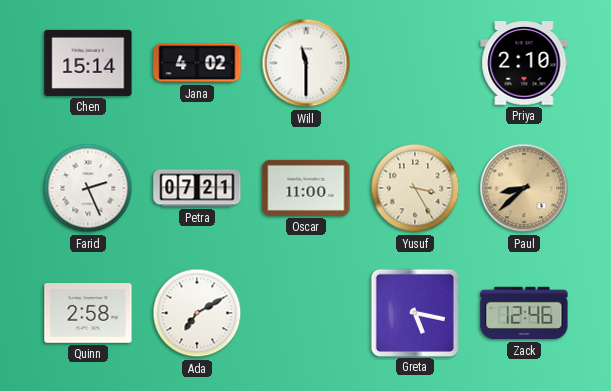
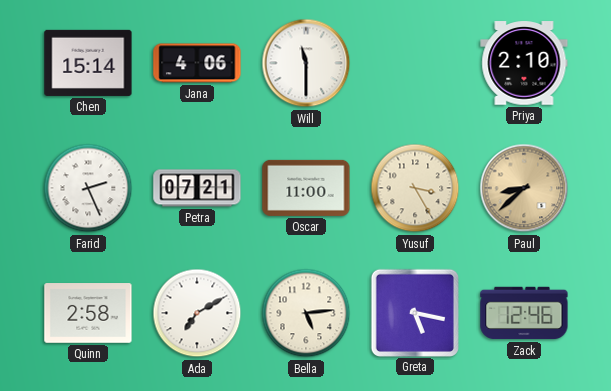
Jana: 4:02 -> 4:06
Bella: none -> 5:14
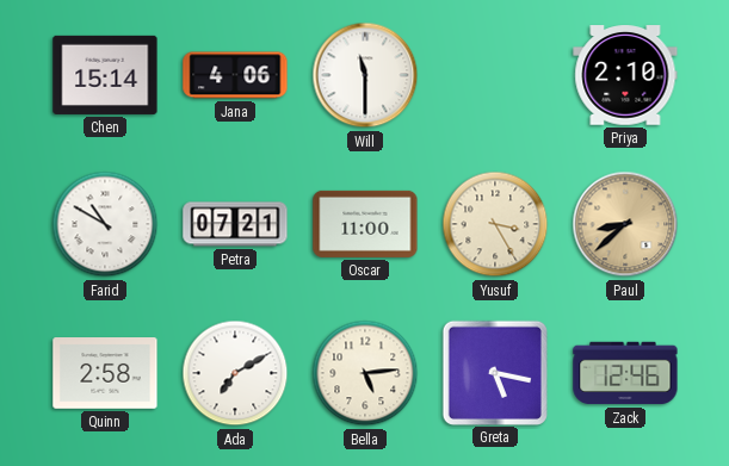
Farid: 2:26 -> 10:50
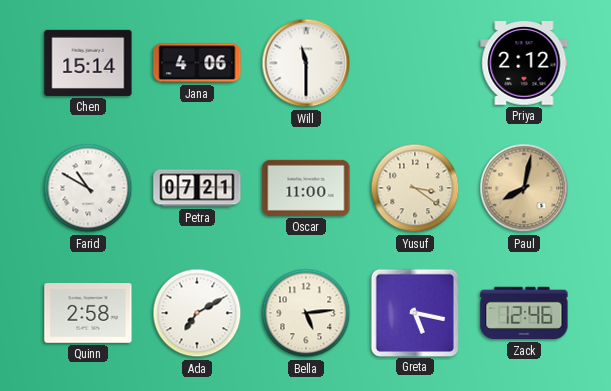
Priya: 2:10 -> 2:12
Yusuf: 3:25 -> 3:21
Paul: 8:38 -> 8:02
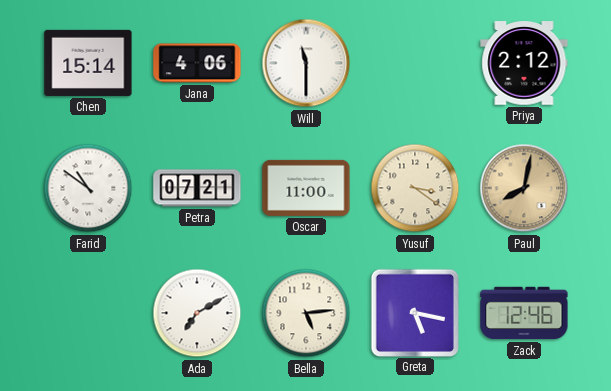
Farid: 10:50 -> 10:51
Quinn: 2:58 -> none
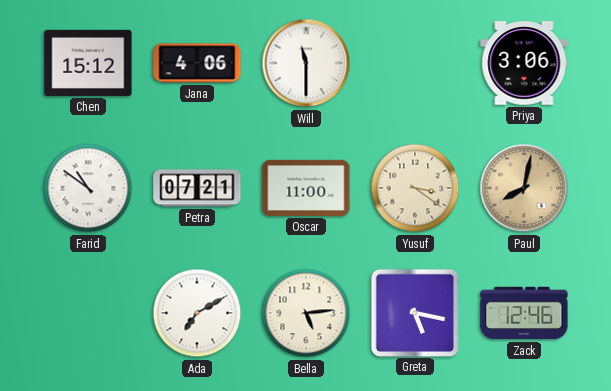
Chen: 15:14 -> 15:12
Priya: 2:12 -> 3:06
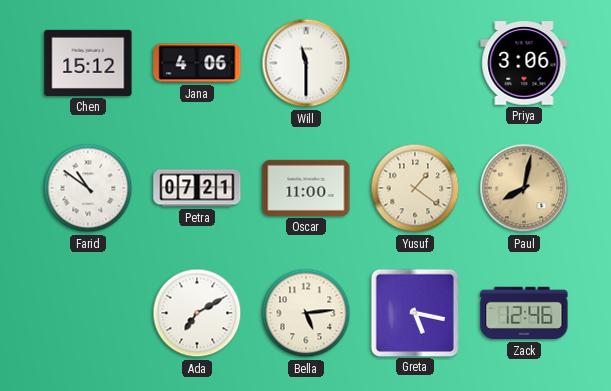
Yusuf: 3:21 -> 1:21
